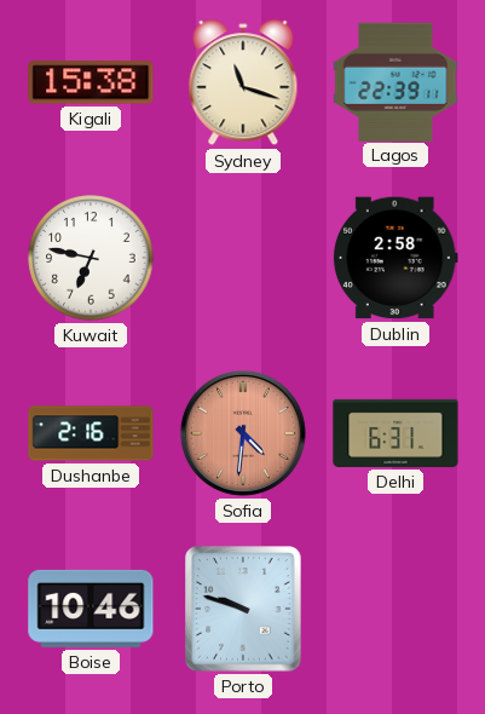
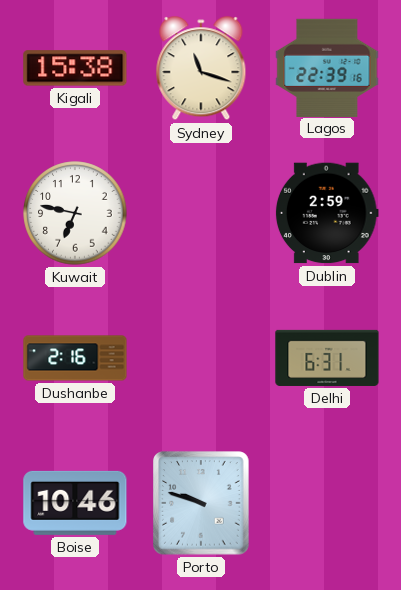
Lagos: 22:39:11 -> 22:39:16
Dublin: 2:58 -> 2:59
Sofia: 4:31 -> none
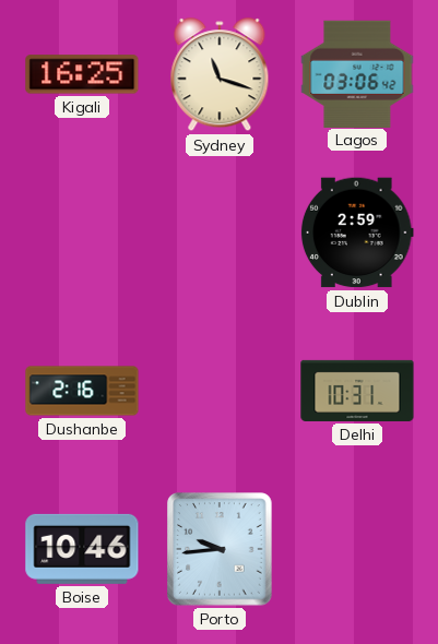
Kigali: 15:38 -> 16:25
Lagos: 22:39 -> 03:06
Kuwait: 6:47 -> none
Delhi: 6:31 -> 10:31
Porto: 9:48 -> 9:44
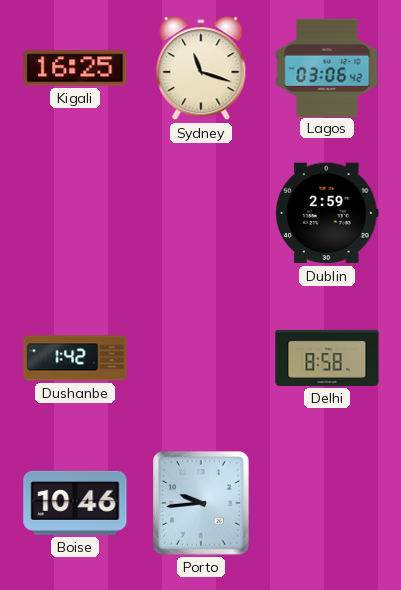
Dushanbe: 2:16 -> 1:42
Delhi: 10:31 -> 8:58
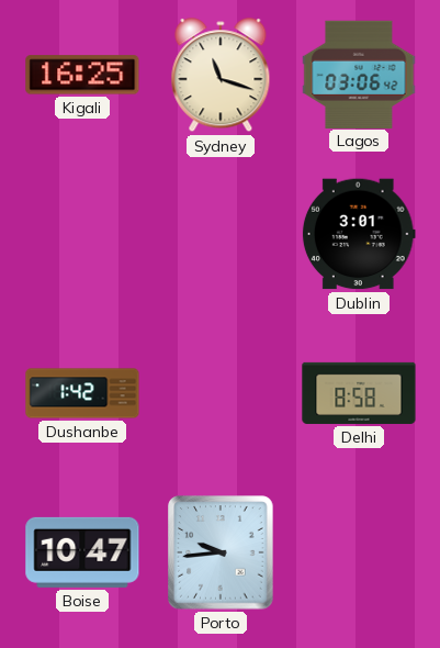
Dublin: 2:59 -> 3:01
Boise: 10:46 -> 10:47
